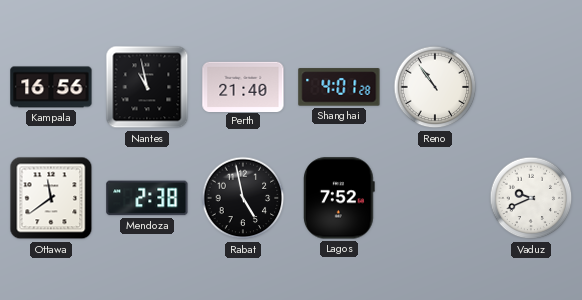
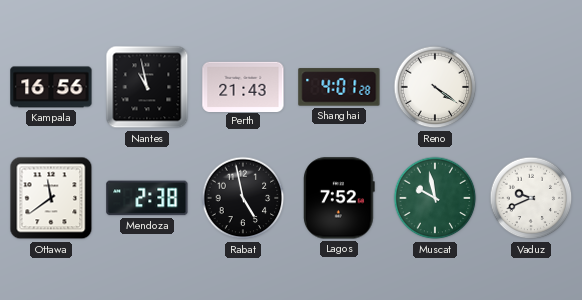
Perth: 21:40 -> 21:43
Reno: 10:54 -> 4:21
Muscat: none -> 9:58
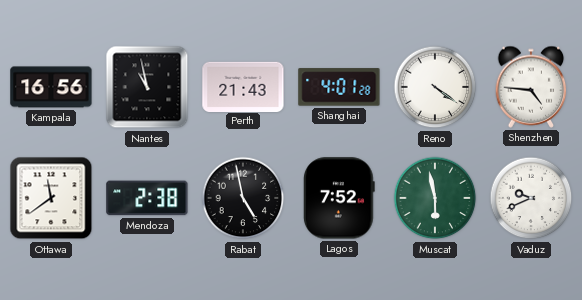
Shenzhen: none -> 4:46
Muscat: 9:58 -> 5:58
